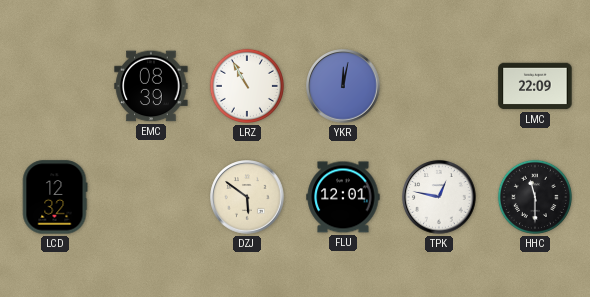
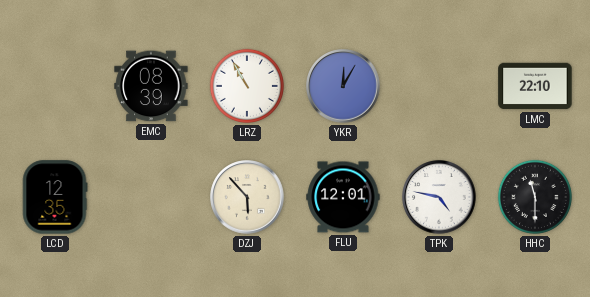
YKR: 12:02 -> 12:05
LMC: 22:09 -> 22:10
LCD: 12:32 -> 12:35
DZJ: 5:51 -> 5:53
TPK: 12:47 -> 4:47
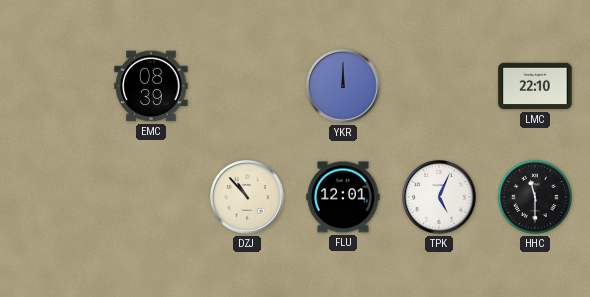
LRZ: 10:55 -> none
YKR: 12:05 -> 12:00
LCD: 12:35 -> none
DZJ: 5:53 -> 10:53
TPK: 4:47 -> 5:04
